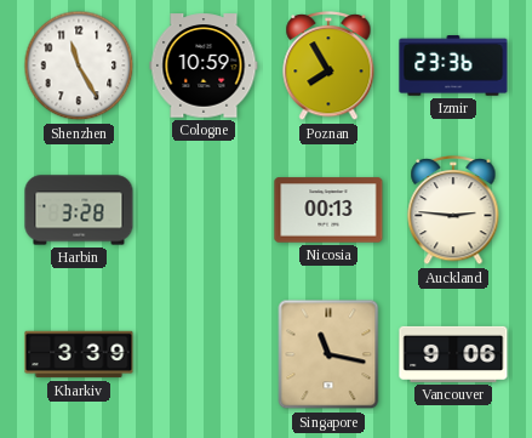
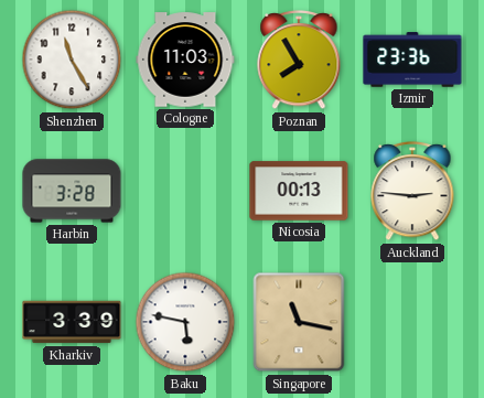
Cologne: 10:59 -> 11:03
Baku: none -> 5:47
Vancouver: 9:06 -> none
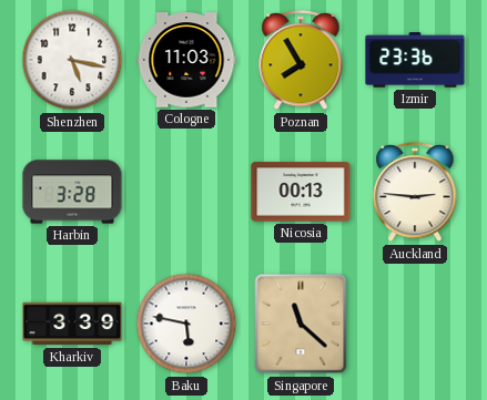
Shenzhen: 11:25 -> 5:17
Singapore: 11:17 -> 11:22
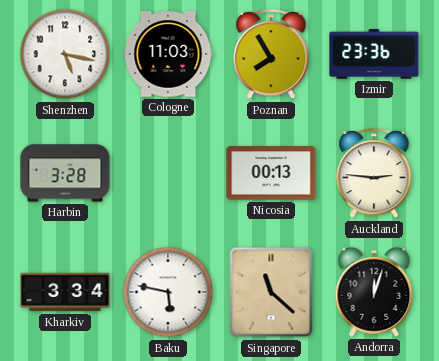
Kharkiv: 3:39 -> 3:34
Andorra: none -> 12:03
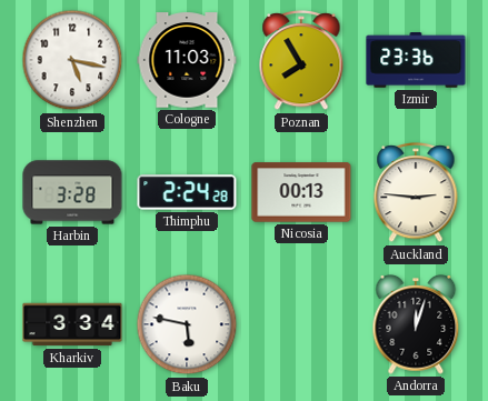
Thimphu: none -> 2:24
Singapore: 11:22 -> none
